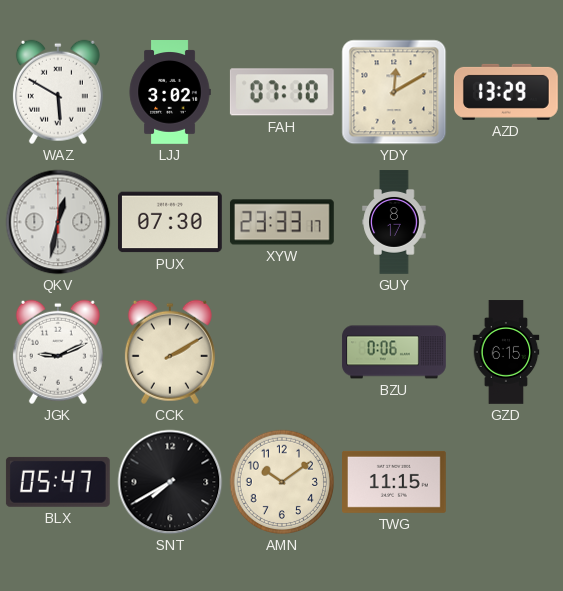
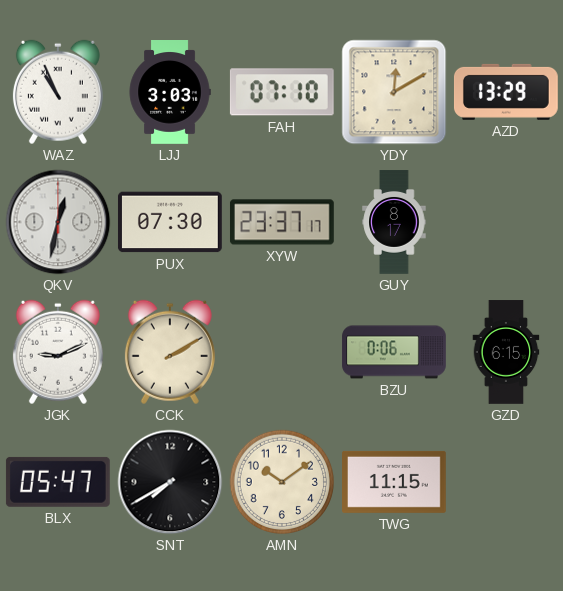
WAZ: 5:50 -> 10:56
LJJ: 3:02 -> 3:03
XYW: 23:33 -> 23:37
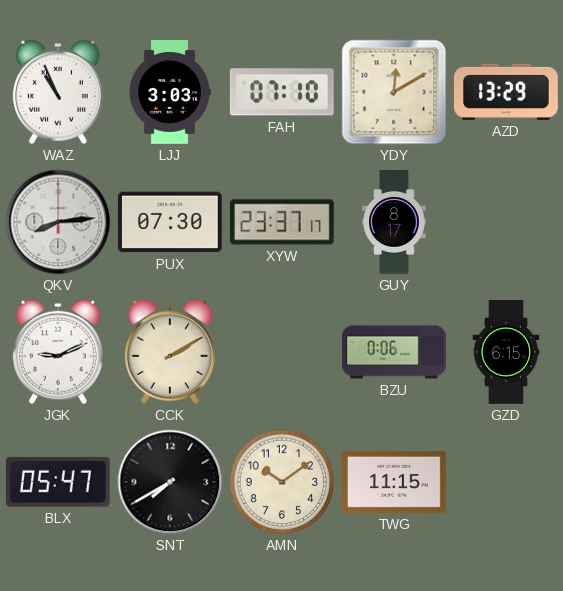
QKV: 12:32 -> 8:14
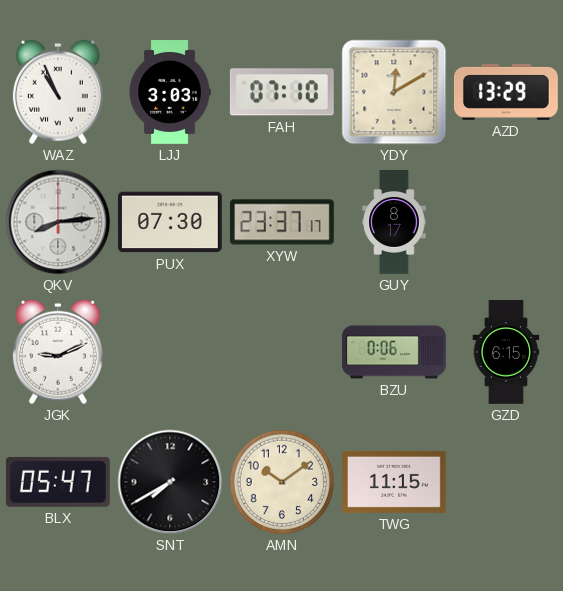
CCK: 2:10 -> none
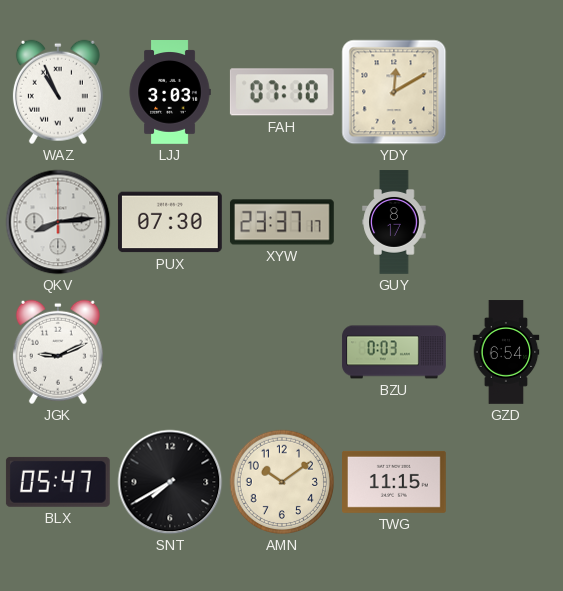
AZD: 13:29 -> none
BZU: 0:06 -> 0:03
GZD: 6:15 -> 6:54
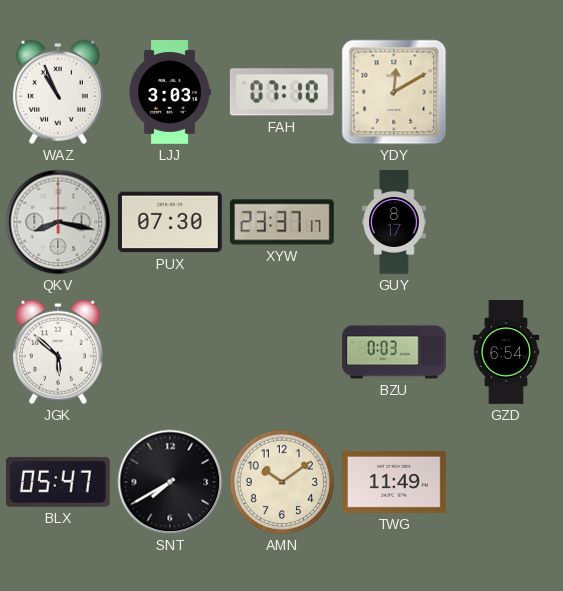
QKV: 8:14 -> 8:17
JGK: 9:11 -> 5:52
TWG: 11:15 -> 11:49
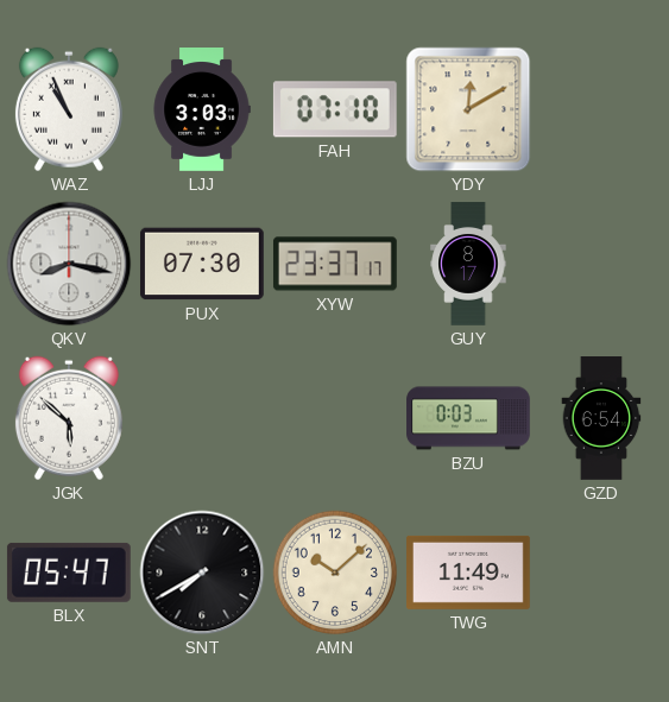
AMN: 10:09 -> 10:08
